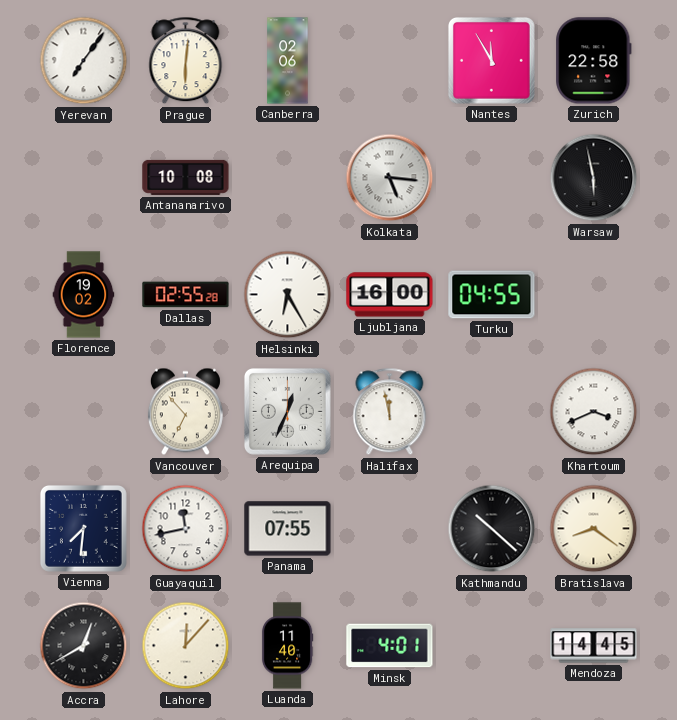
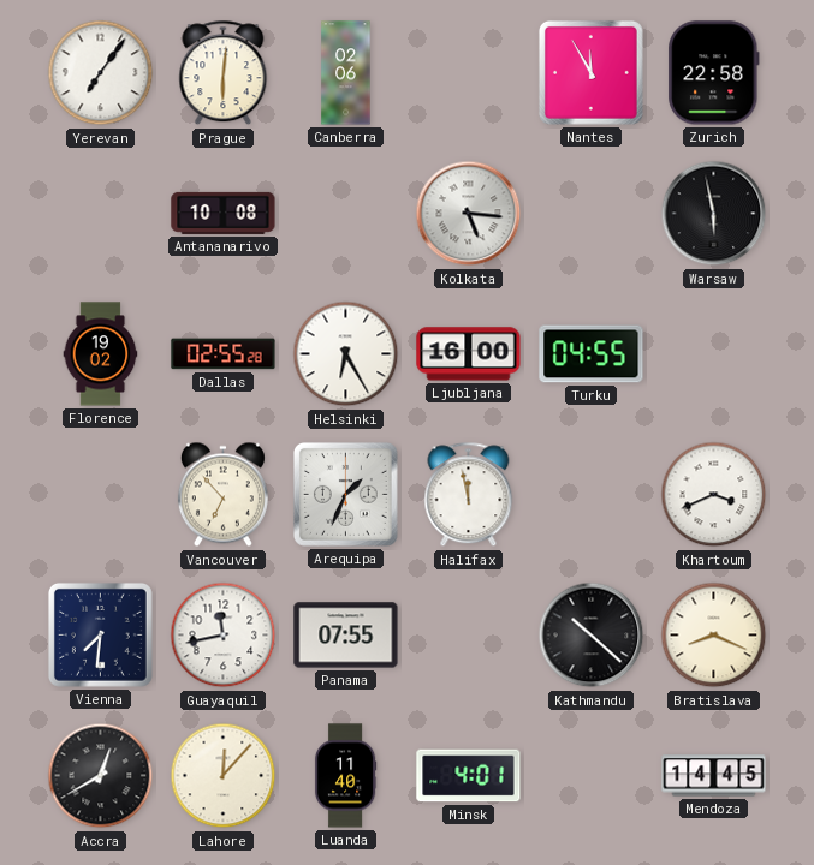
Arequipa: 12:34 -> 1:34
Bratislava: 8:21 -> 8:19
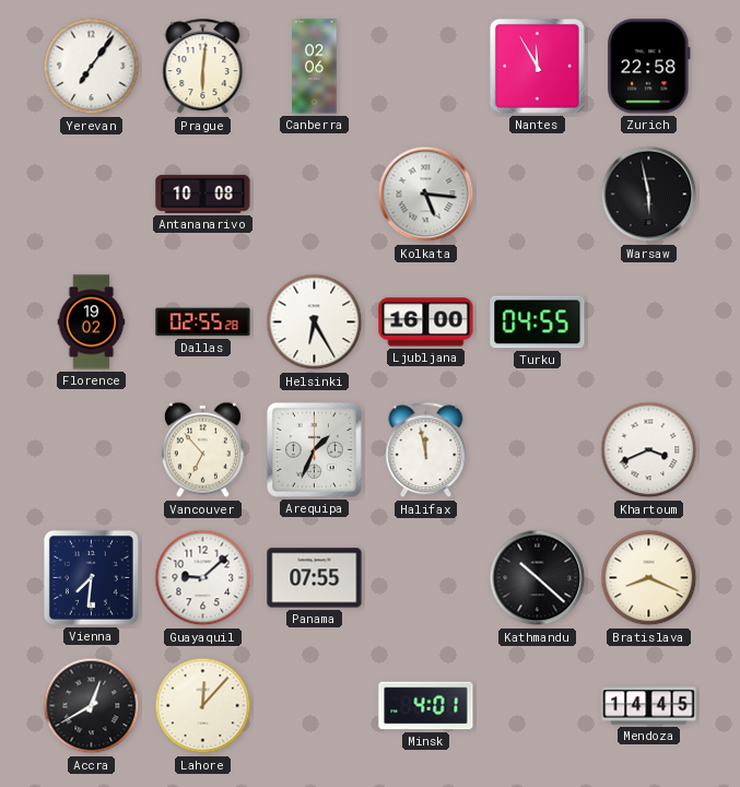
Guayaquil: 11:43 -> 9:08
Luanda: 11:40 -> none
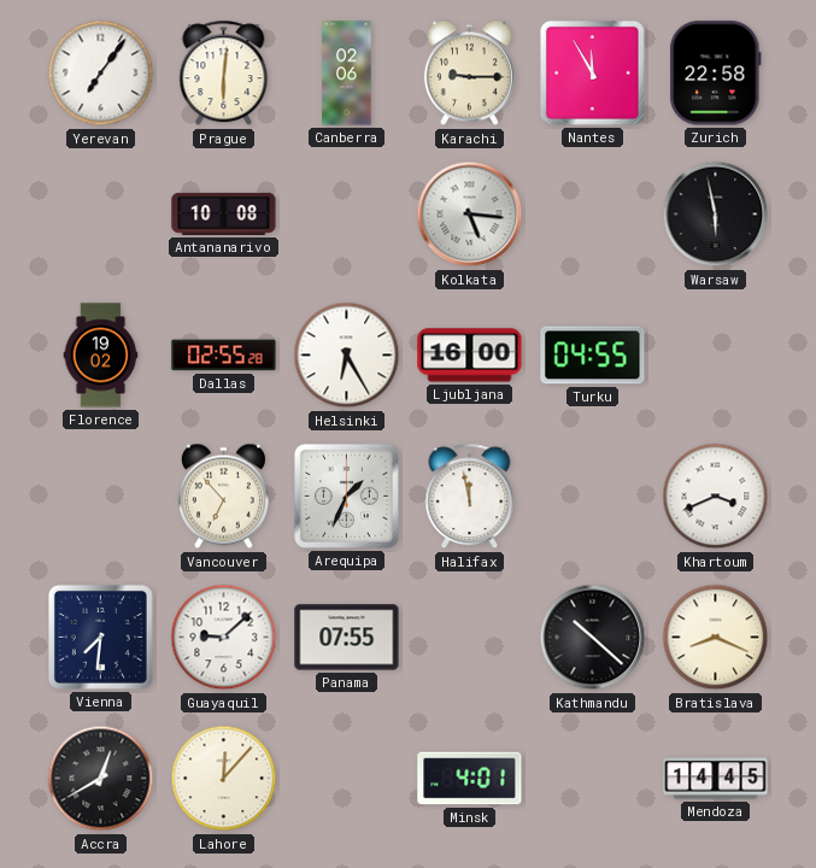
Karachi: none -> 9:15
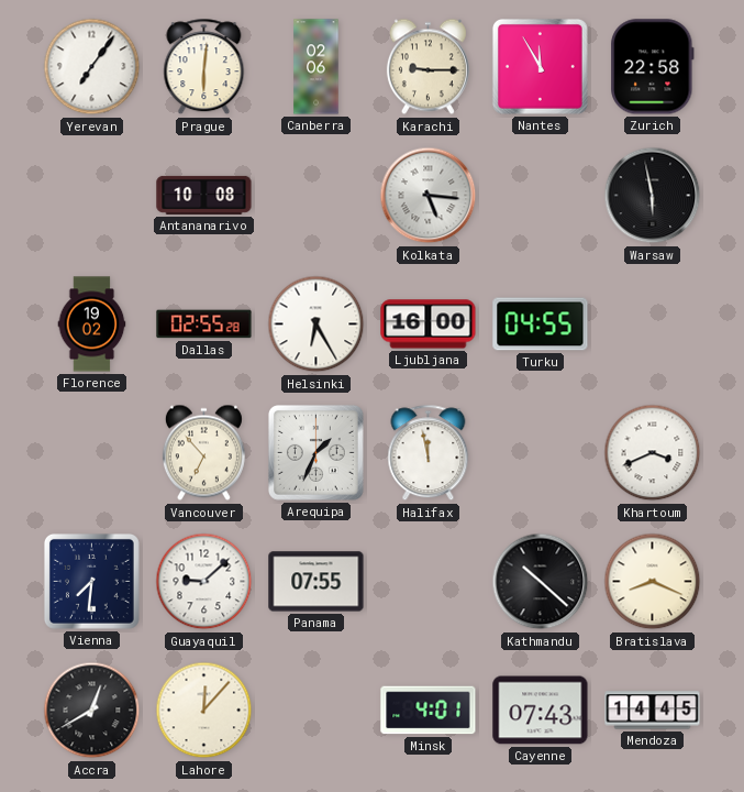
Cayenne: none -> 07:43
